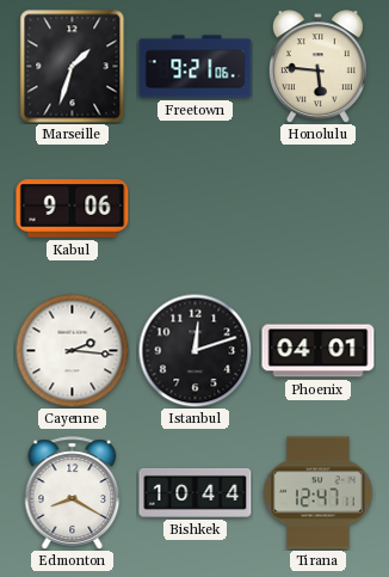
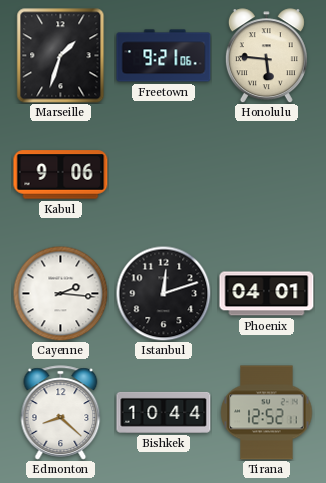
Edmonton: 8:20 -> 8:22
Tirana: 12:47 -> 12:52
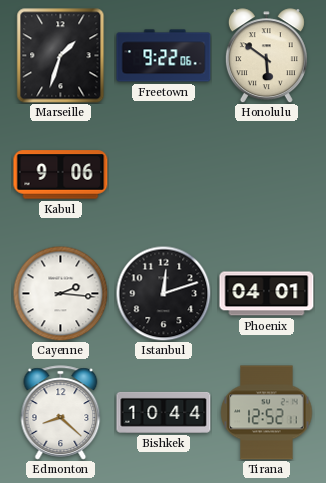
Freetown: 9:21 -> 9:22
Honolulu: 5:46 -> 5:51
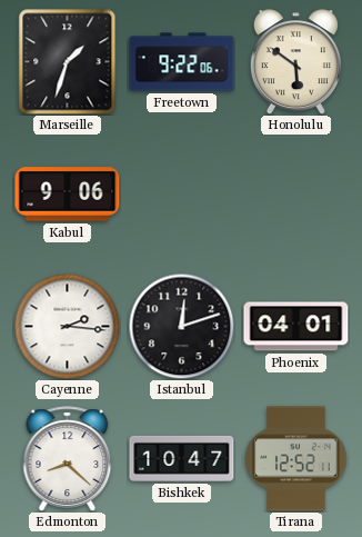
Bishkek: 10:44 -> 10:47
